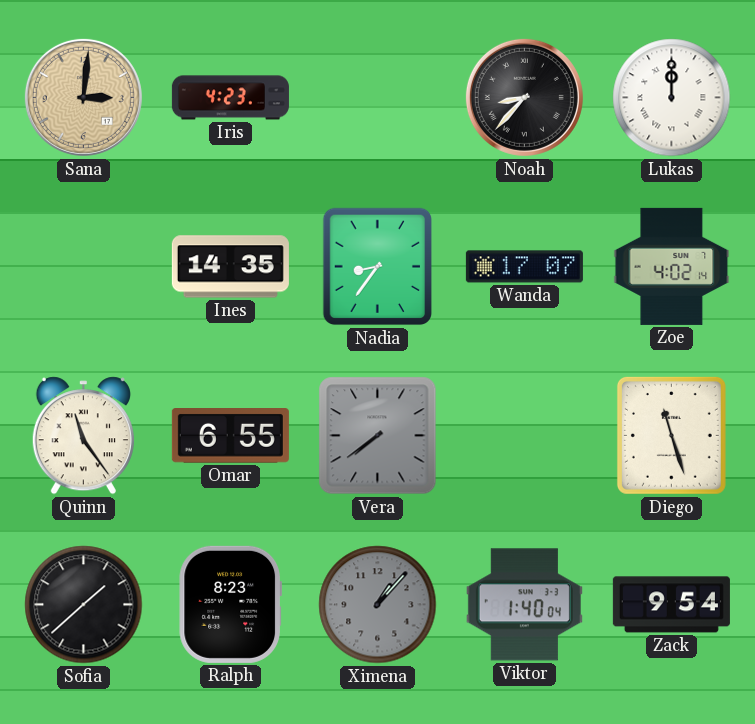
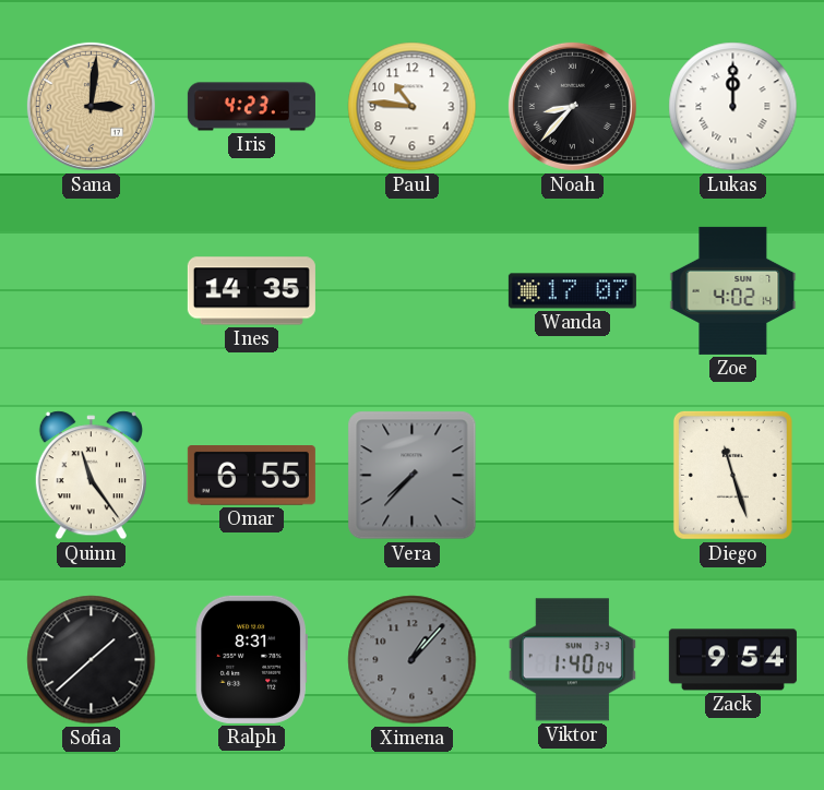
Paul: none -> 10:46
Nadia: 8:36 -> none
Vera: 7:39 -> 7:37
Ralph: 8:23 -> 8:31
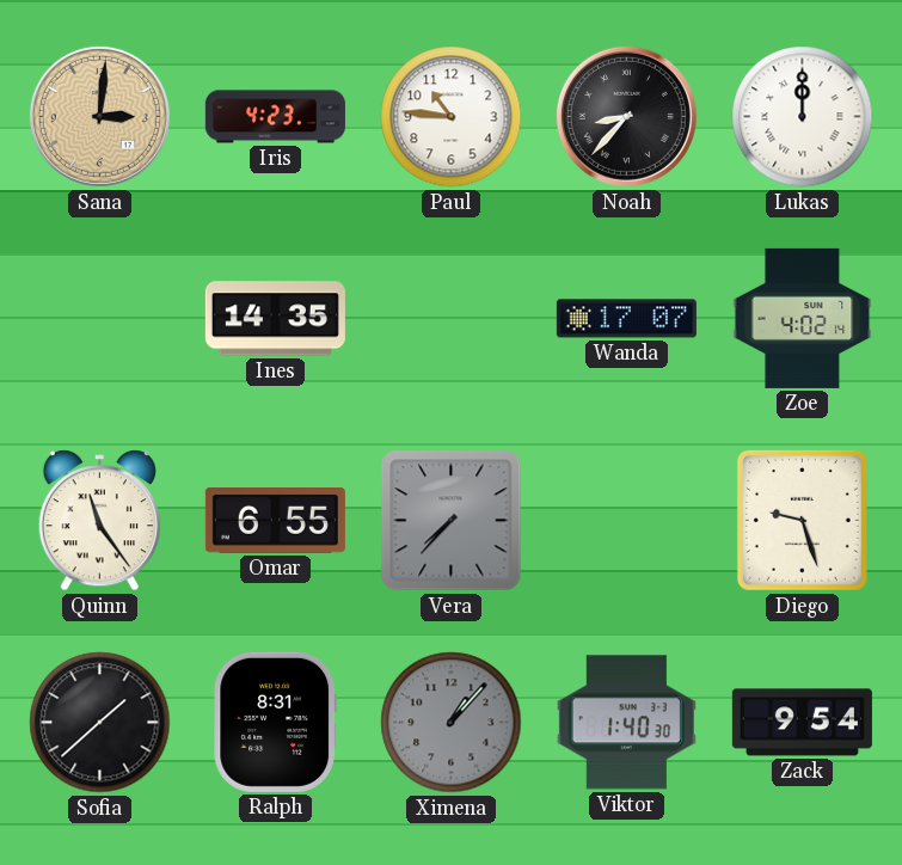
Diego: 11:27 -> 9:27
Viktor: 1:40:04 -> 1:40:30
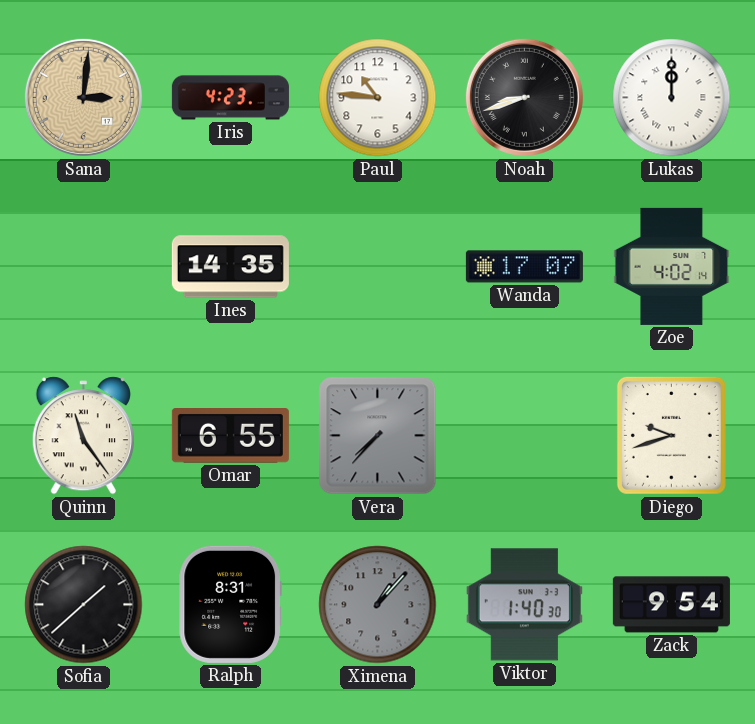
Noah: 8:37 -> 8:42
Diego: 9:27 -> 9:42
